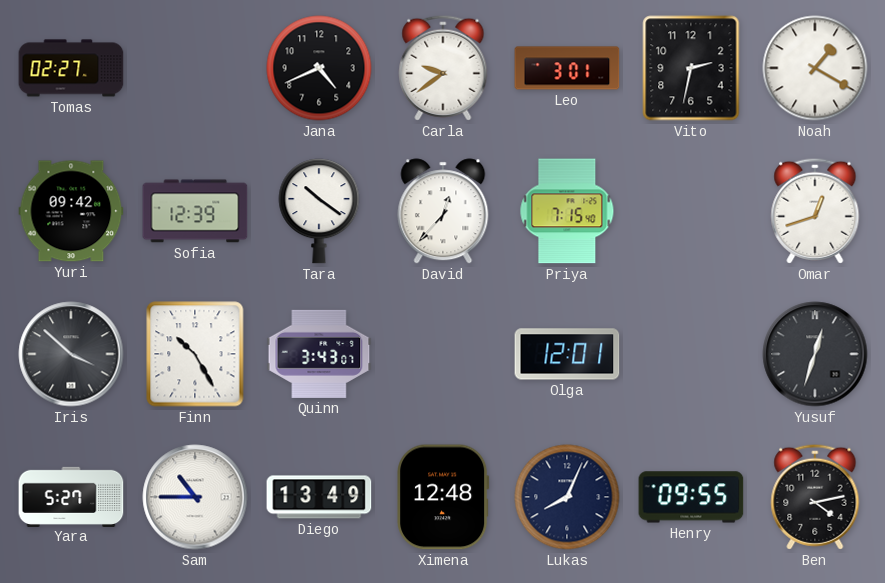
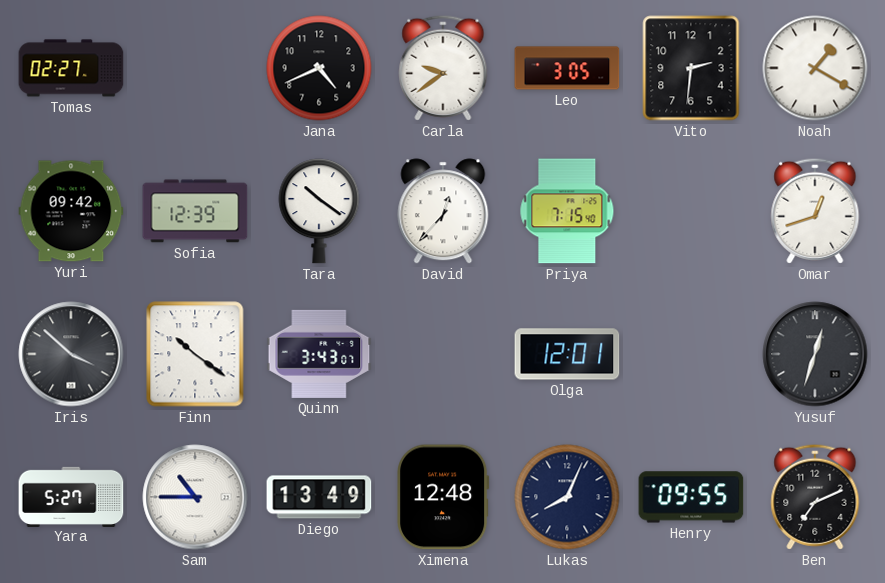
Leo: 3:01 -> 3:05
Vito: 2:32 -> 2:31
Finn: 10:25 -> 10:21
Ben: 4:13 -> 7:11
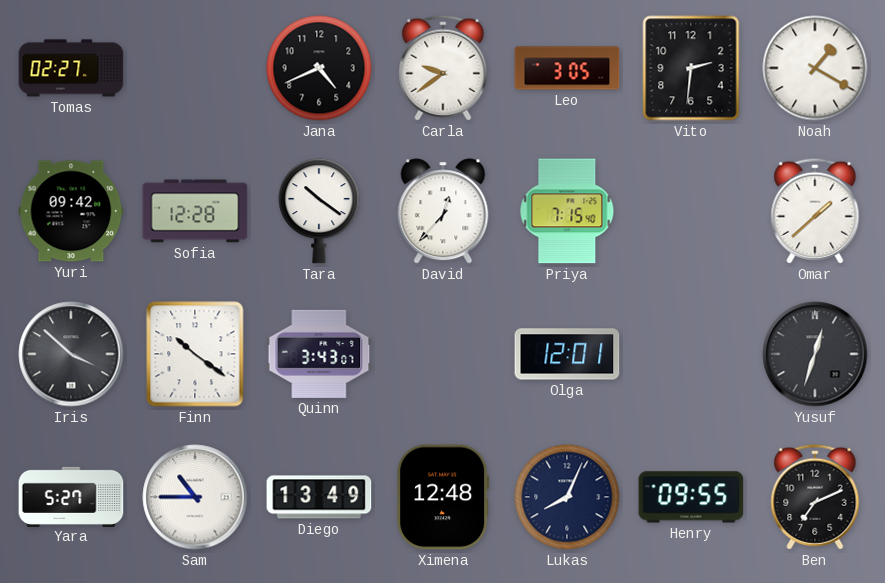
Sofia: 12:39 -> 12:28
Omar: 12:42 -> 1:38
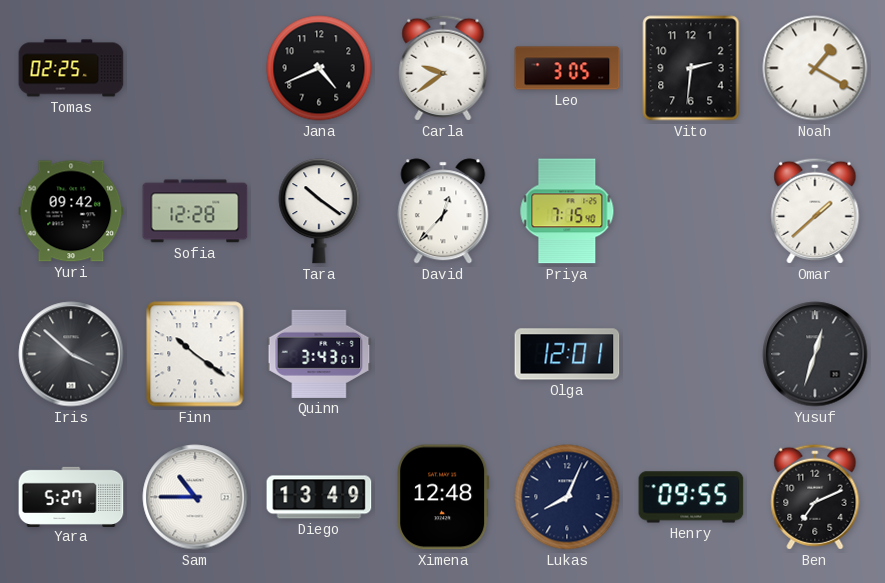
Tomas: 02:27 -> 02:25
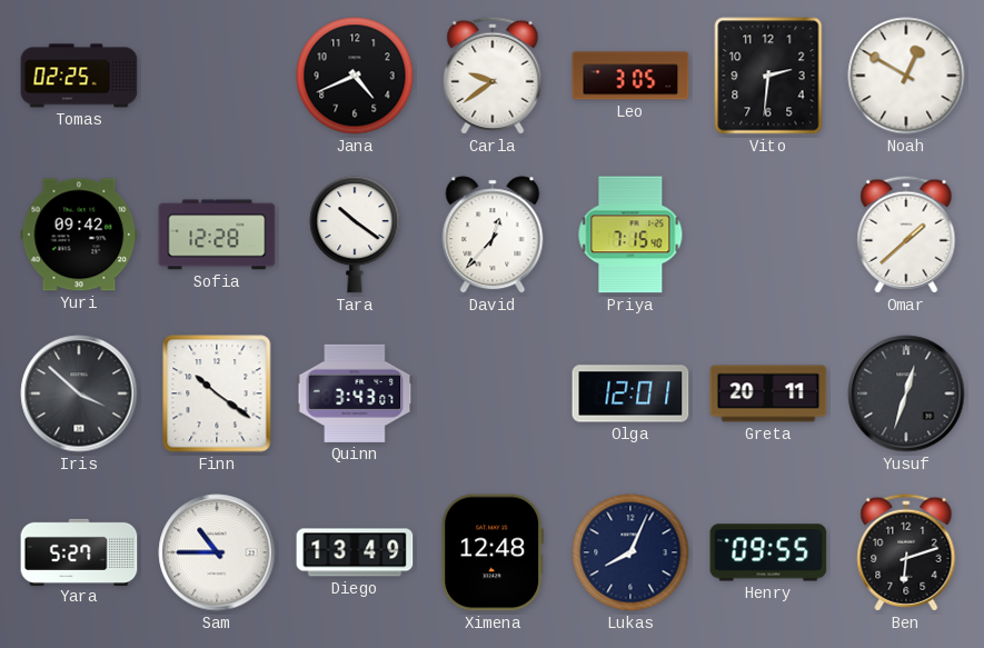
Noah: 1:20 -> 12:50
Greta: none -> 20:11
Ben: 7:11 -> 6:12
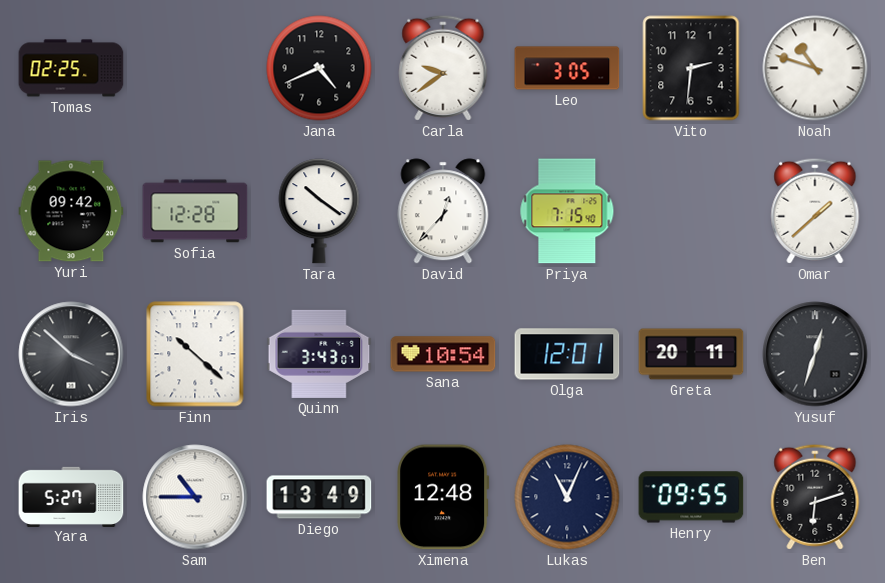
Noah: 12:50 -> 10:48
Finn: 10:21 -> 10:22
Sana: none -> 10:54
Lukas: 8:04 -> 11:04
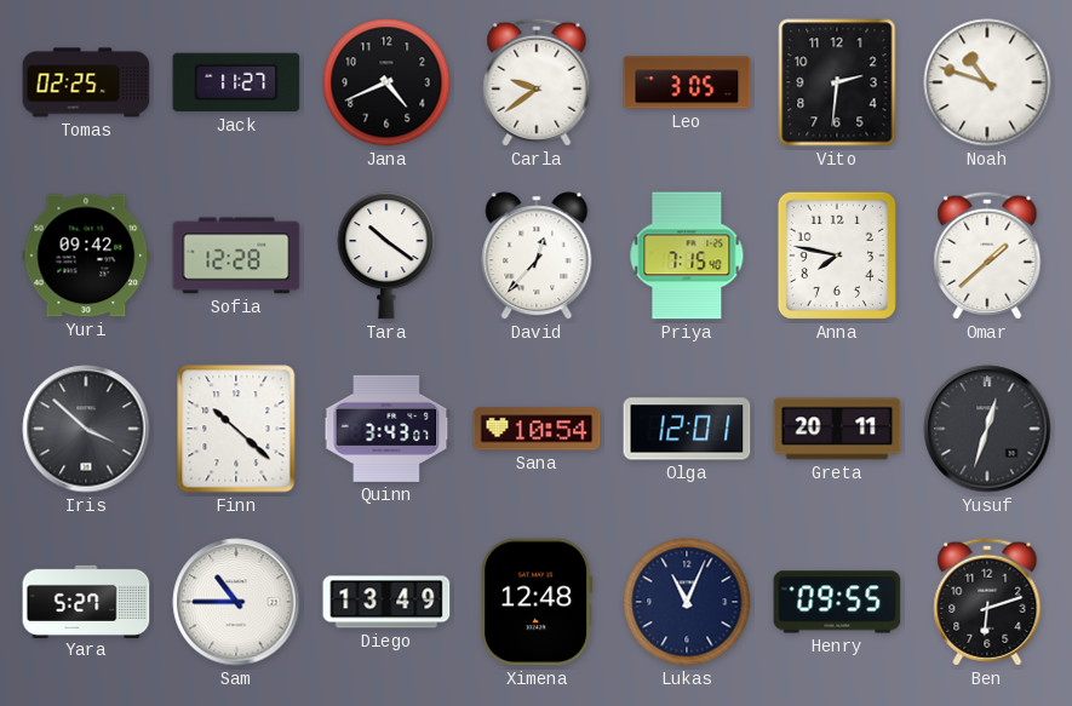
Jack: none -> 11:27
Anna: none -> 7:47
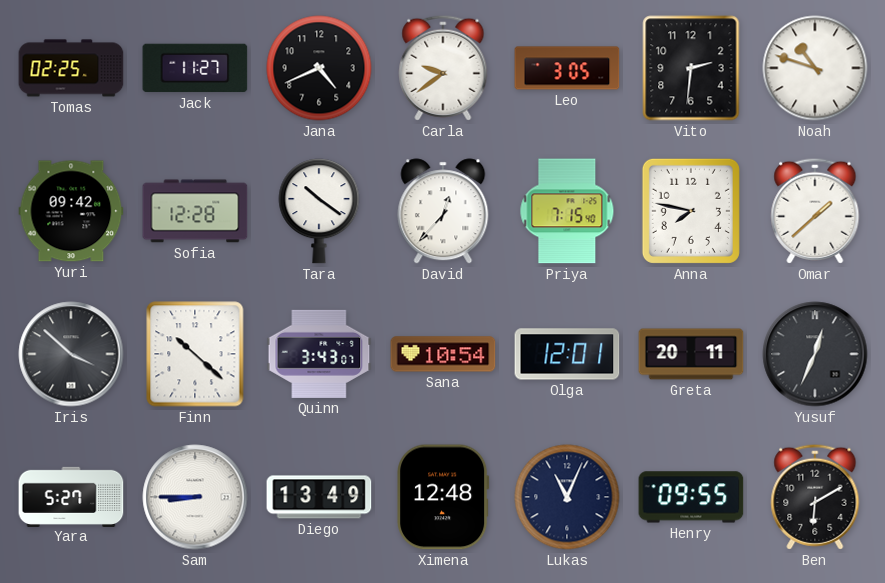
Yusuf: 12:33 -> 12:34
Sam: 10:45 -> 8:45
Ben: 6:12 -> 6:10
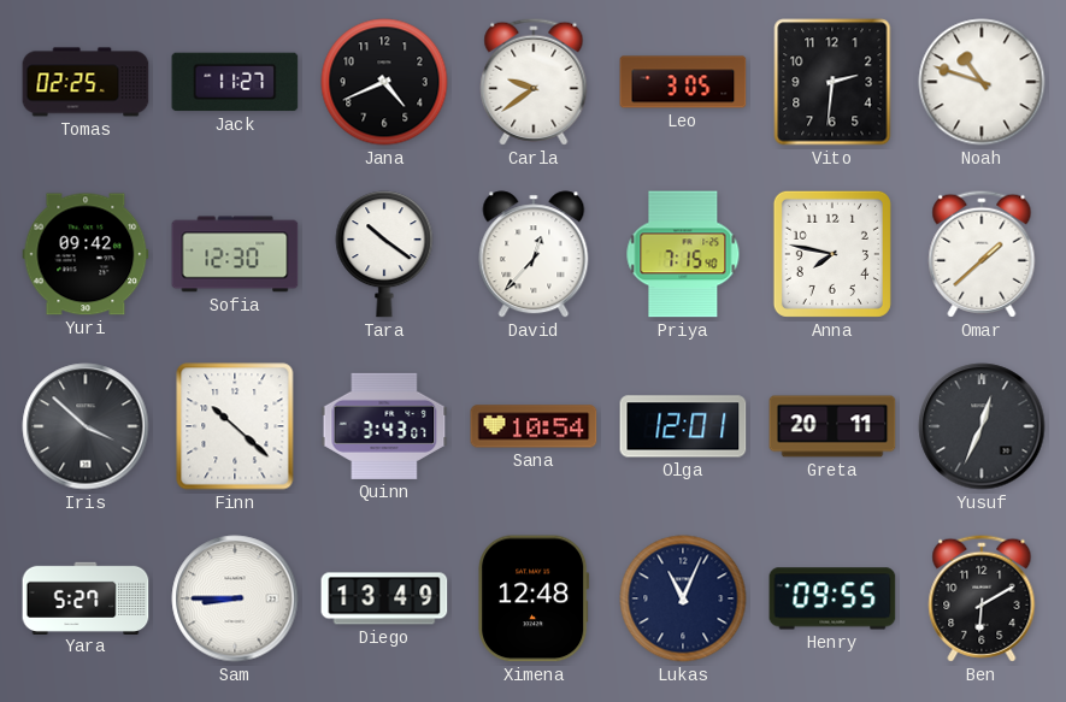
Sofia: 12:28 -> 12:30
